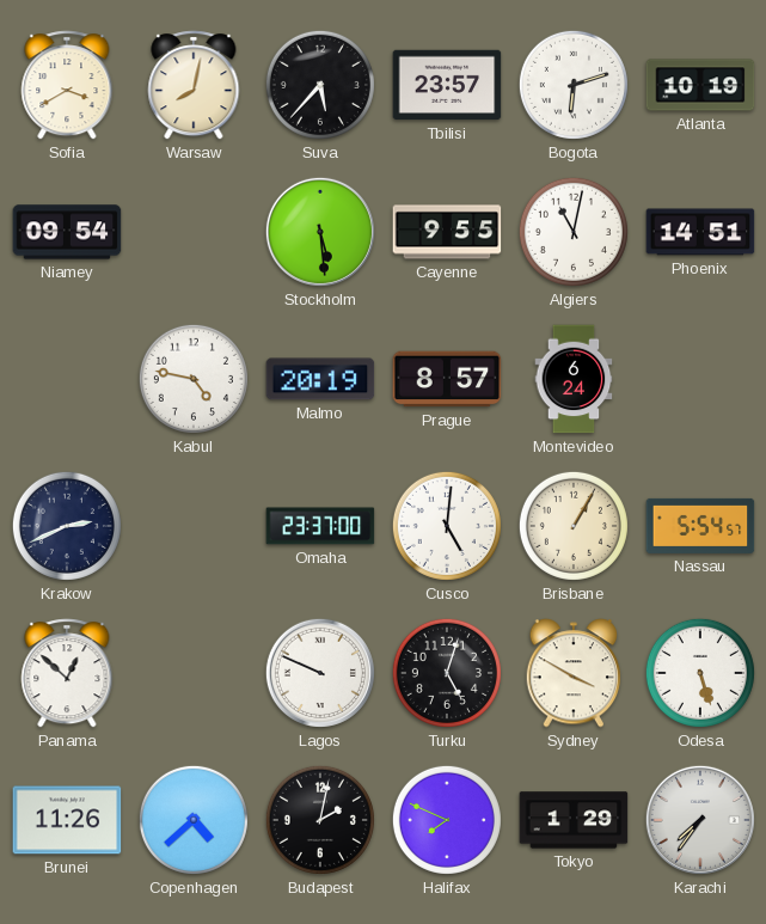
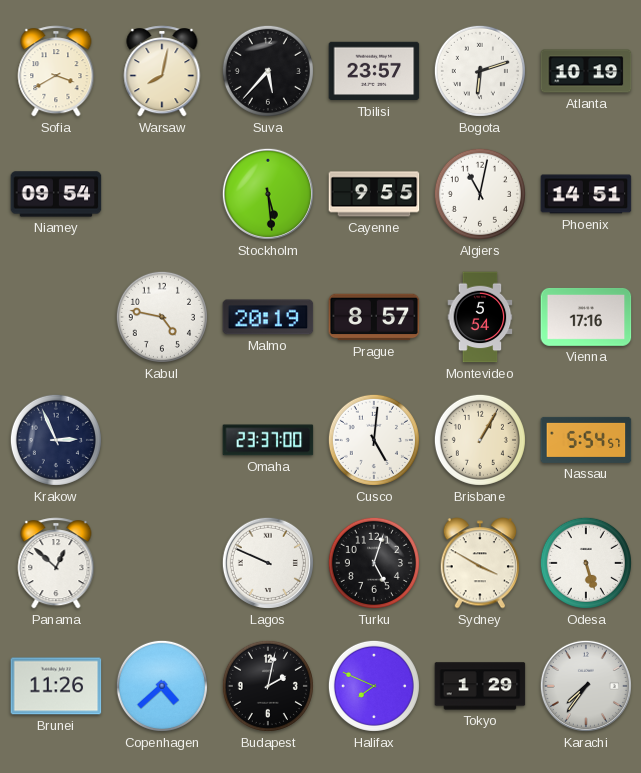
Montevideo: 6:24 -> 5:54
Vienna: none -> 17:16
Krakow: 2:41 -> 2:56
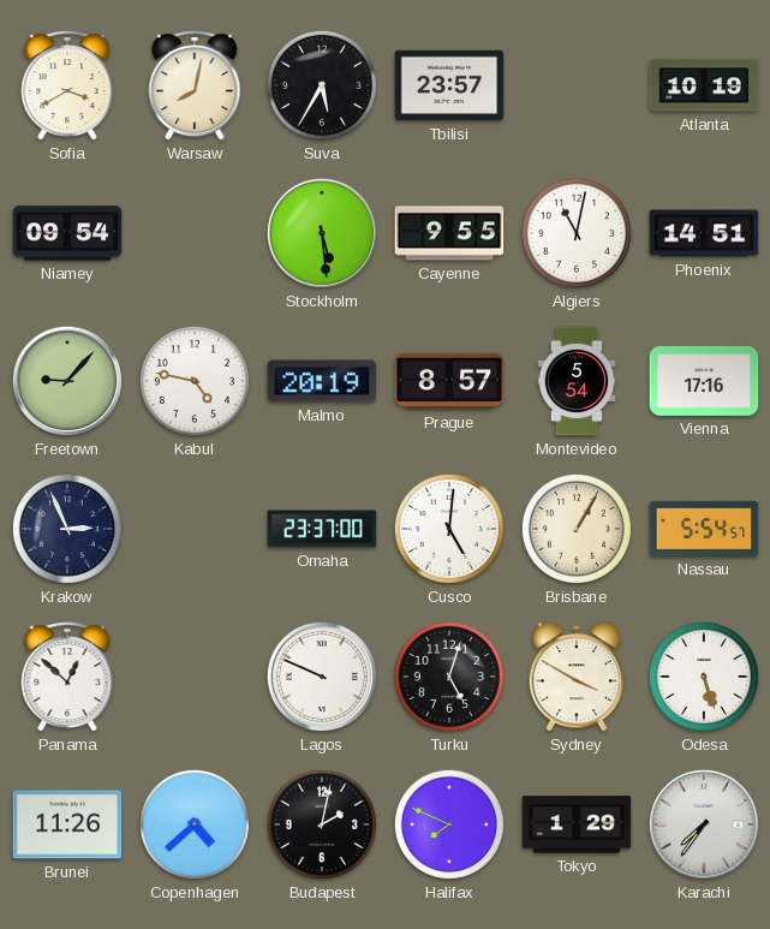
Suva: 5:37 -> 5:35
Bogota: 6:12 -> none
Freetown: none -> 9:07
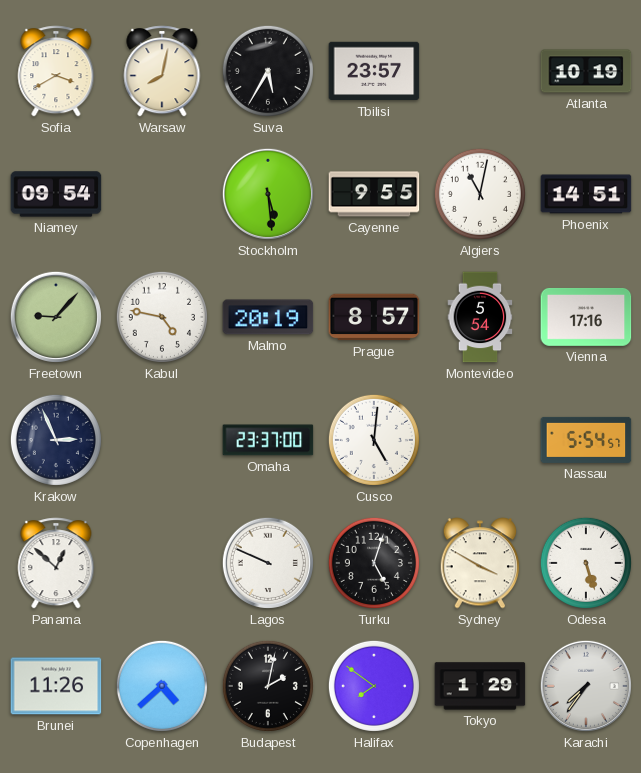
Brisbane: 1:05 -> none
Halifax: 7:49 -> 7:51
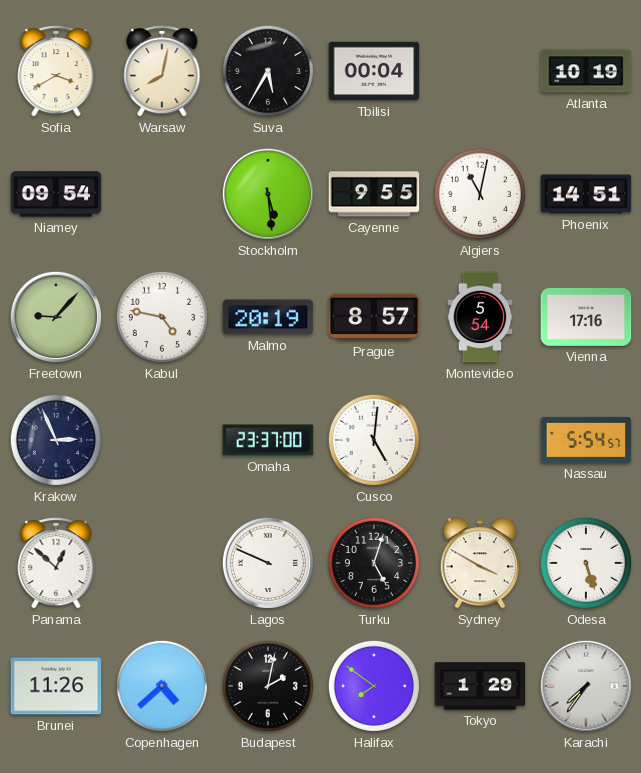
Tbilisi: 23:57 -> 00:04
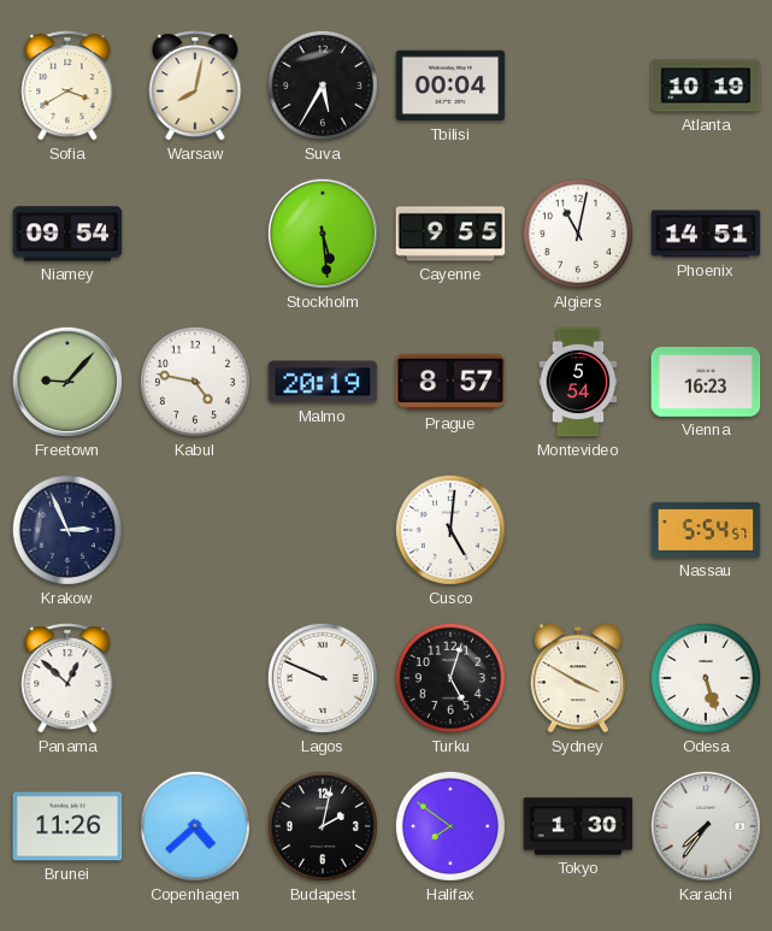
Vienna: 17:16 -> 16:23
Omaha: 23:37 -> none
Tokyo: 1:29 -> 1:30
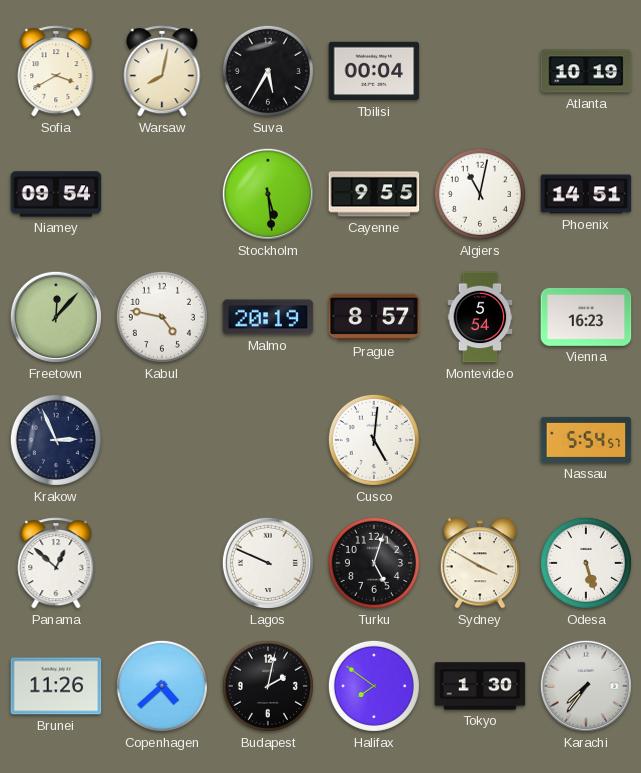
Freetown: 9:07 -> 12:07
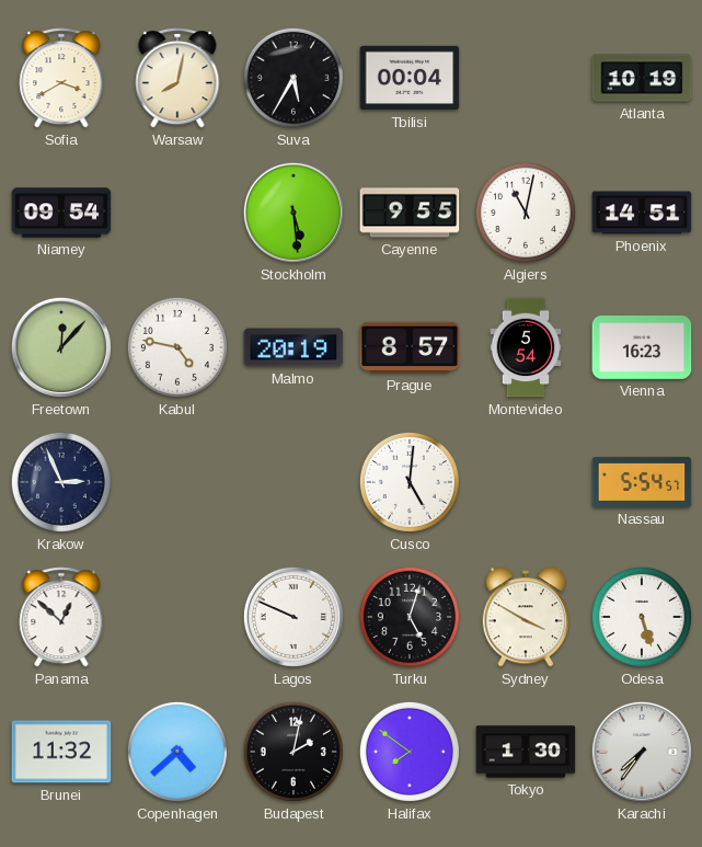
Brunei: 11:26 -> 11:32
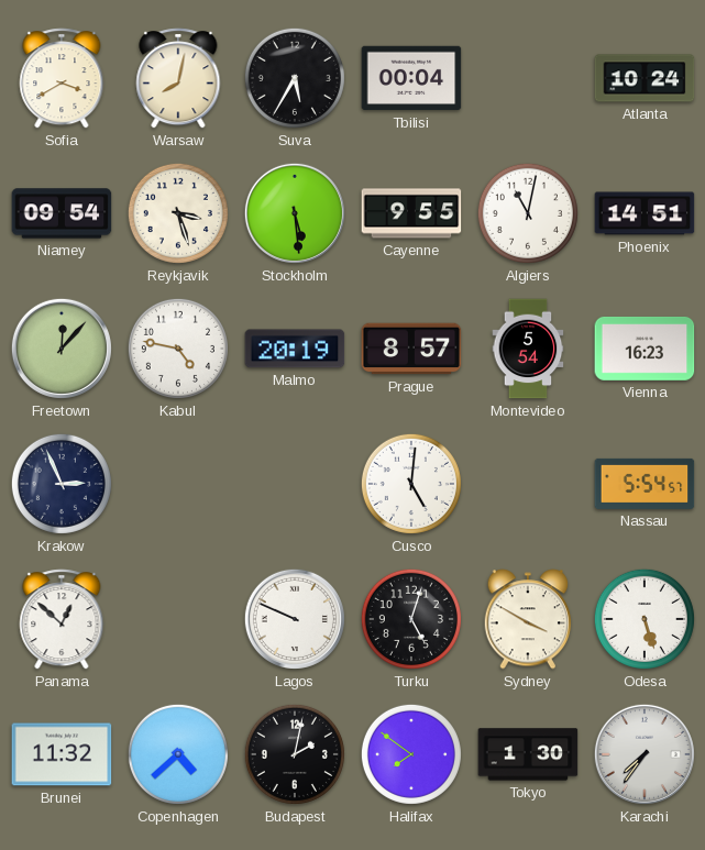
Atlanta: 10:19 -> 10:24
Reykjavik: none -> 3:27
